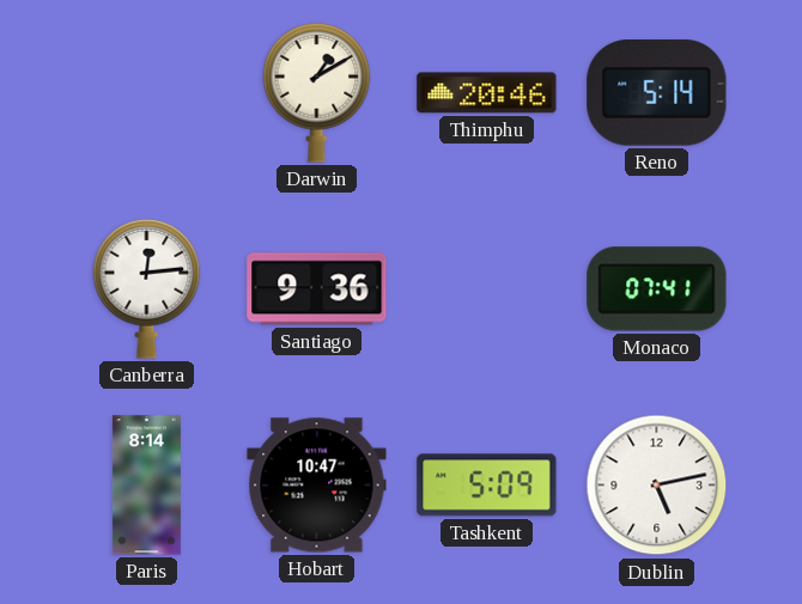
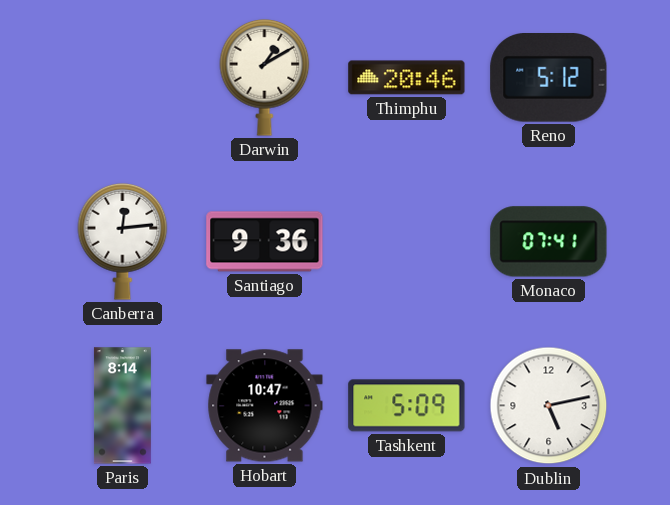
Reno: 5:14 -> 5:12
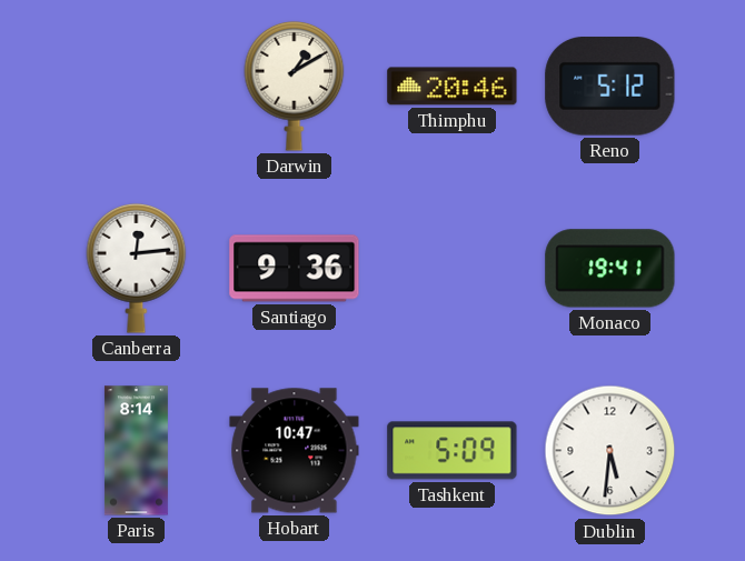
Monaco: 07:41 -> 19:41
Dublin: 5:13 -> 5:31
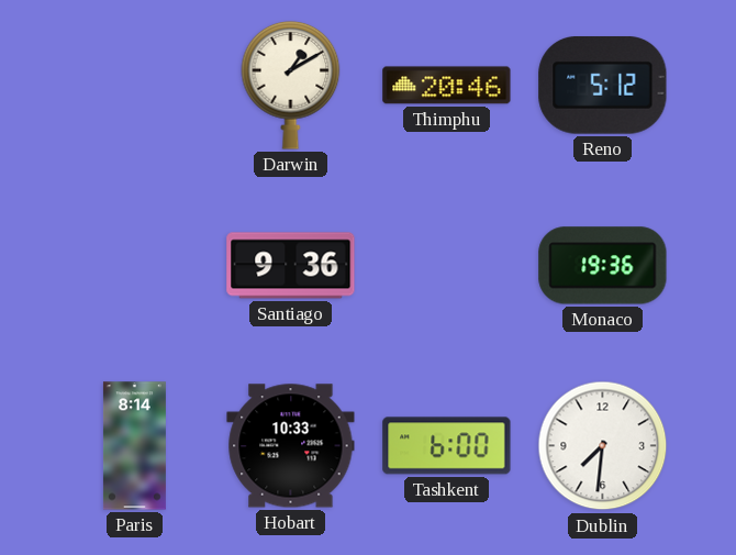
Canberra: 12:14 -> none
Monaco: 19:41 -> 19:36
Hobart: 10:47 -> 10:33
Tashkent: 5:09 -> 6:00
Dublin: 5:31 -> 7:31
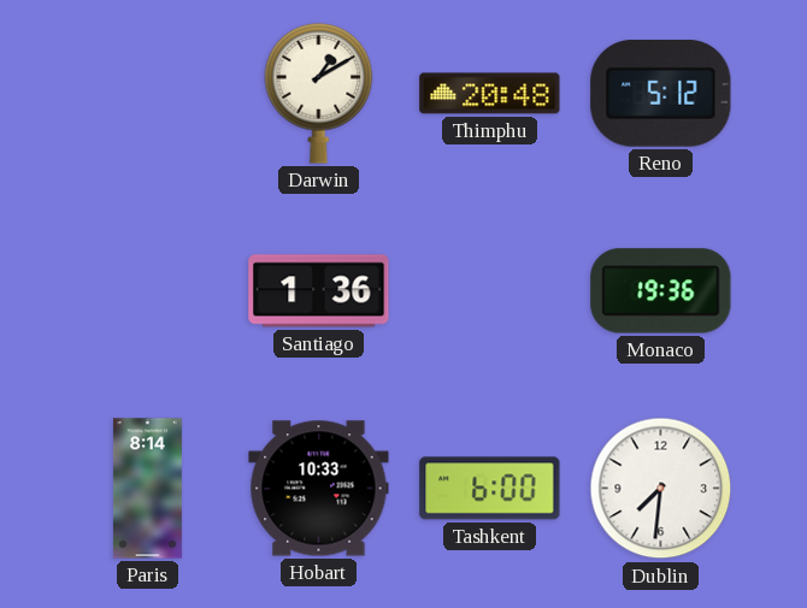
Thimphu: 20:46 -> 20:48
Santiago: 9:36 -> 1:36
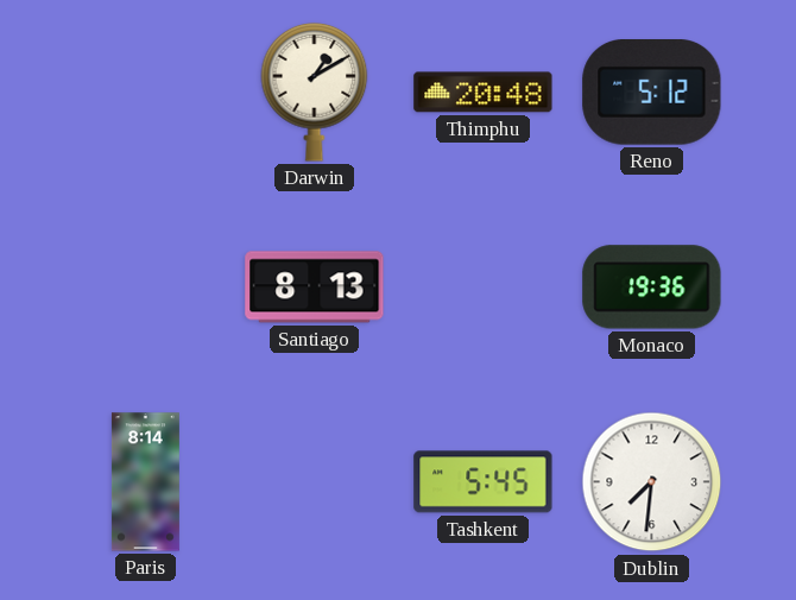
Santiago: 1:36 -> 8:13
Hobart: 10:33 -> none
Tashkent: 6:00 -> 5:45
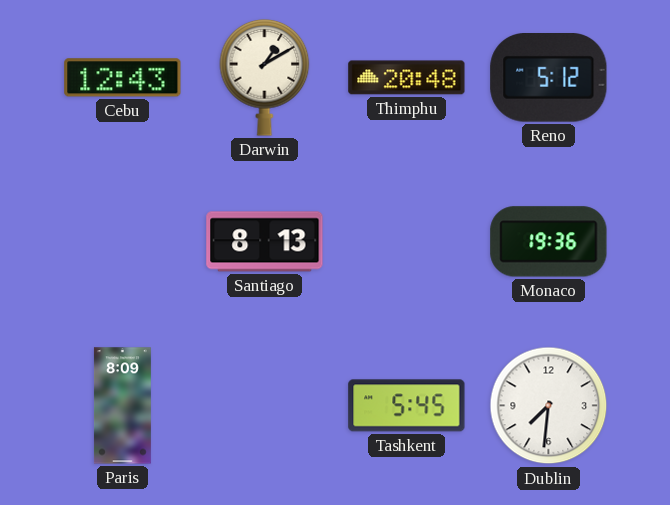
Cebu: none -> 12:43
Paris: 8:14 -> 8:09
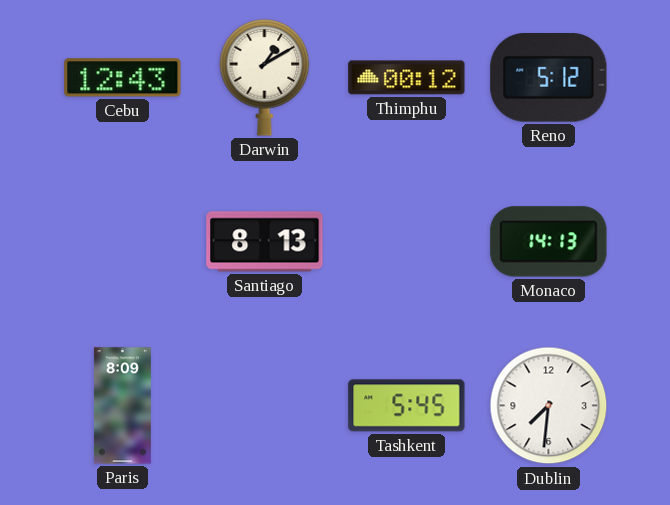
Thimphu: 20:48 -> 00:12
Monaco: 19:36 -> 14:13
